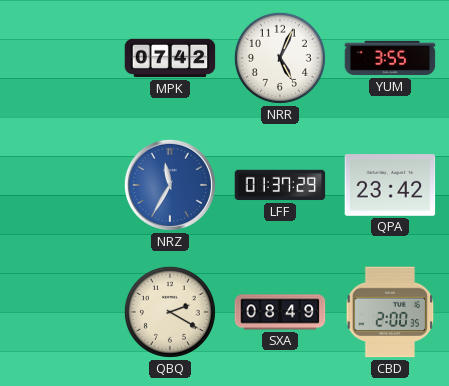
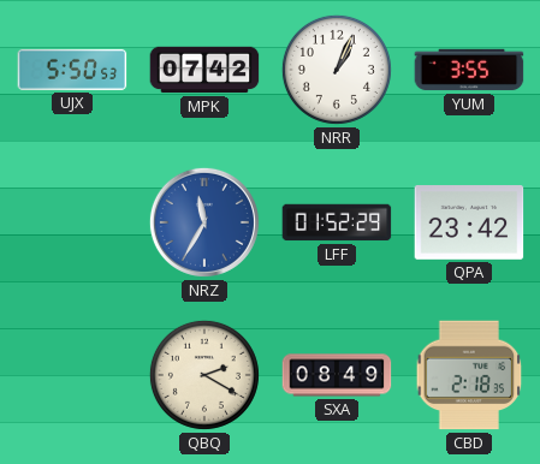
UJX: none -> 5:50
NRR: 5:04 -> 1:04
LFF: 01:37 -> 01:52
CBD: 2:00 -> 2:18
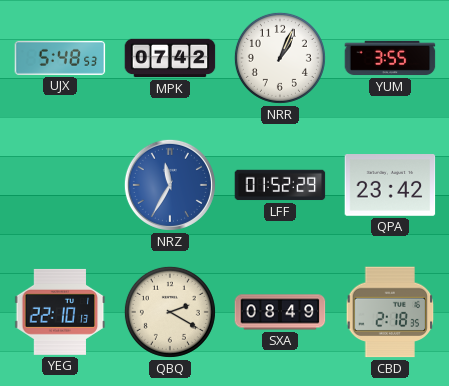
UJX: 5:50 -> 5:48
YEG: none -> 22:10
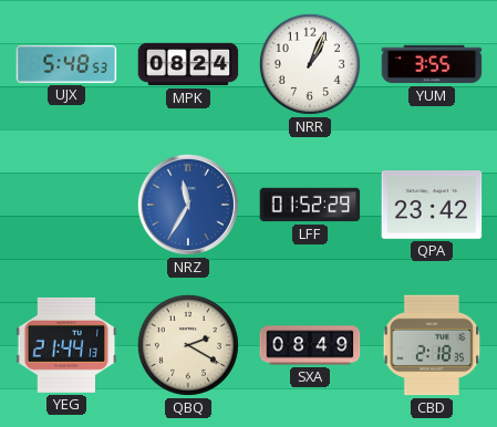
MPK: 07:42 -> 08:24
YEG: 22:10 -> 21:44
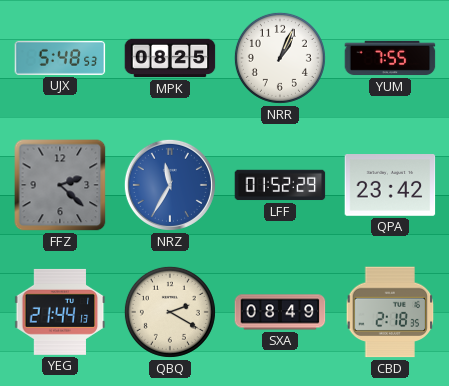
MPK: 08:24 -> 08:25
YUM: 3:55 -> 7:55
FFZ: none -> 2:22
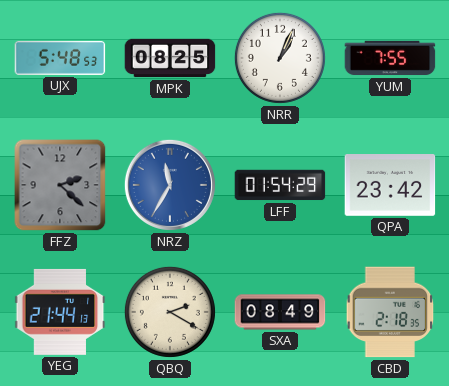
LFF: 01:52 -> 01:54
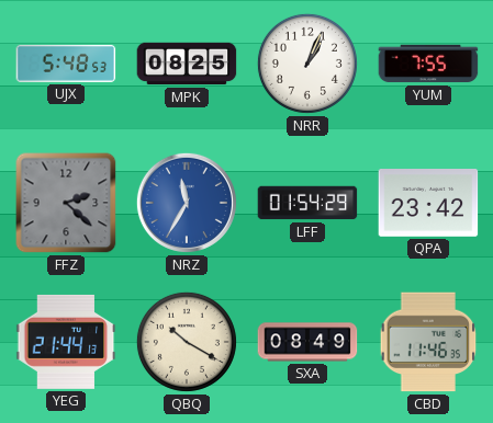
QBQ: 2:20 -> 10:20
CBD: 2:18 -> 11:46
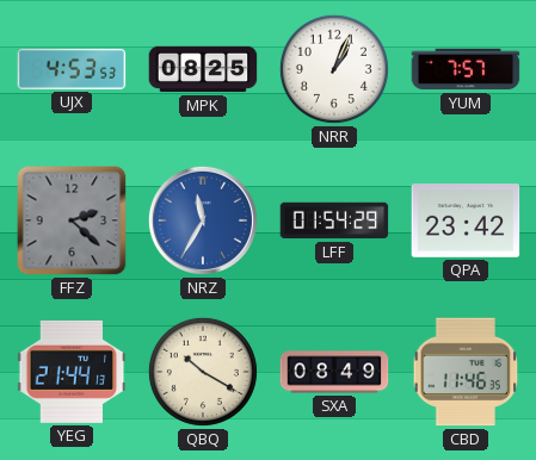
UJX: 5:48 -> 4:53
YUM: 7:55 -> 7:57
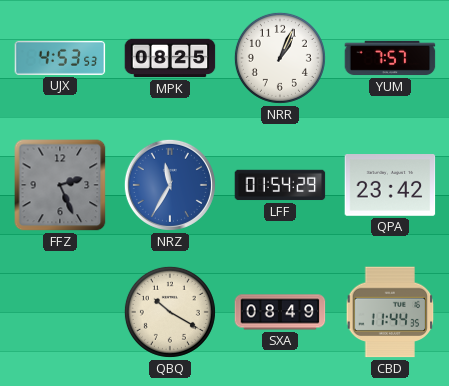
FFZ: 2:22 -> 2:26
YEG: 21:44 -> none
CBD: 11:46 -> 11:44
